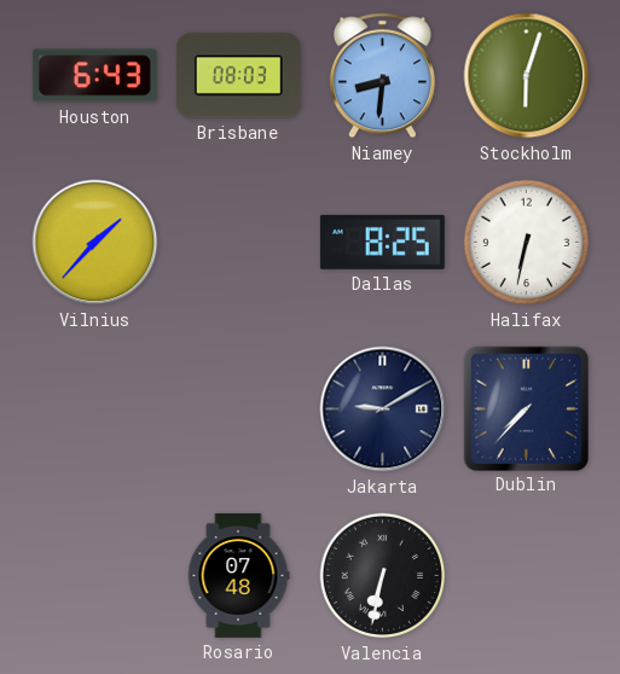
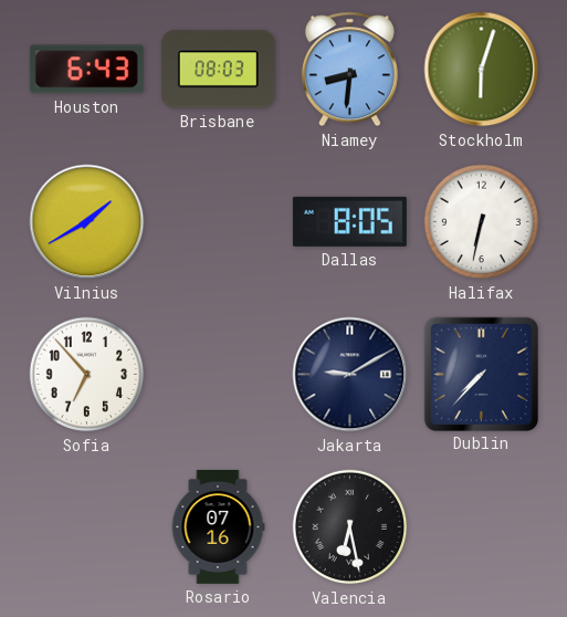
Vilnius: 1:37 -> 1:40
Dallas: 8:25 -> 8:05
Sofia: none -> 6:53
Rosario: 07:48 -> 07:16
Valencia: 6:32 -> 6:28
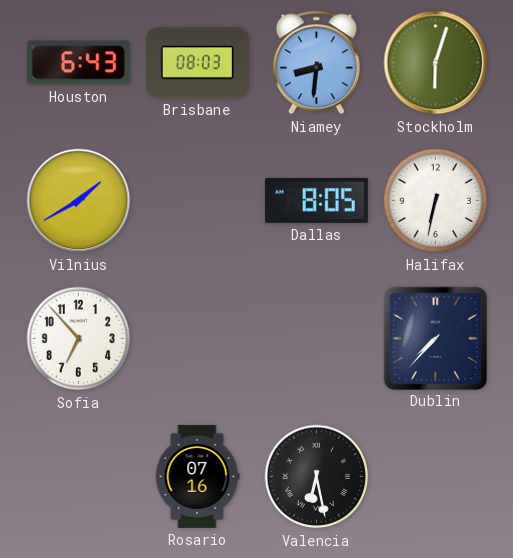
Jakarta: 9:10 -> none
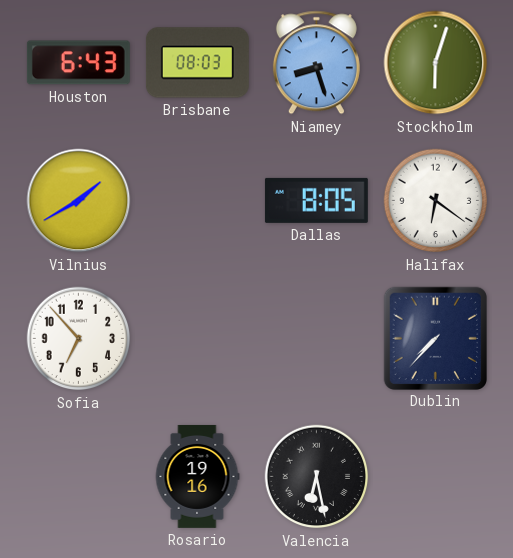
Niamey: 8:31 -> 8:27
Halifax: 6:32 -> 6:21
Rosario: 07:16 -> 19:16
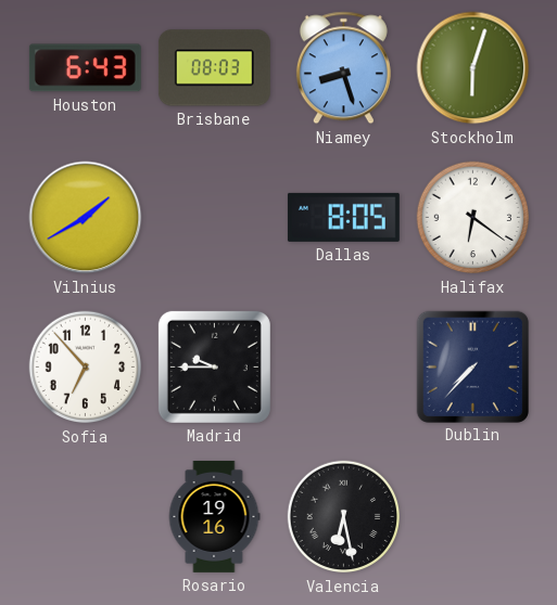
Madrid: none -> 9:45
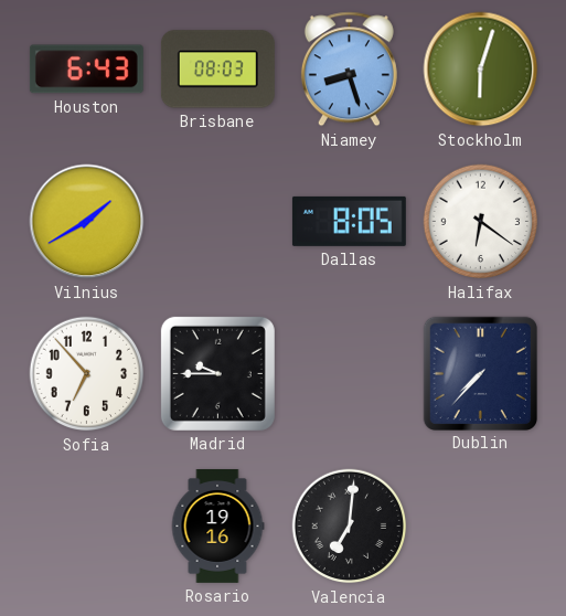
Valencia: 6:28 -> 7:01
